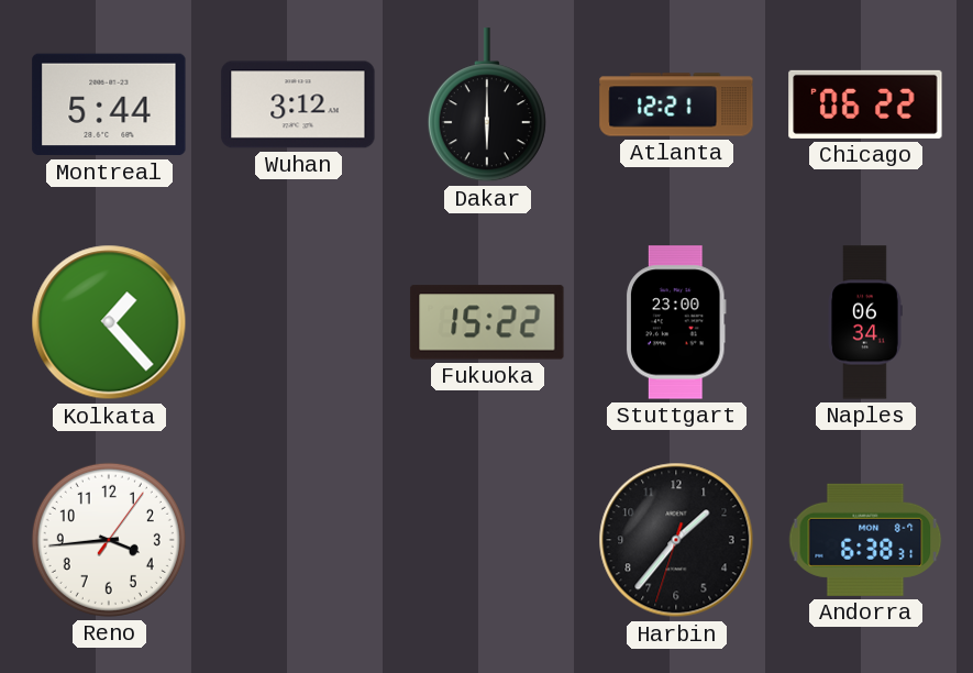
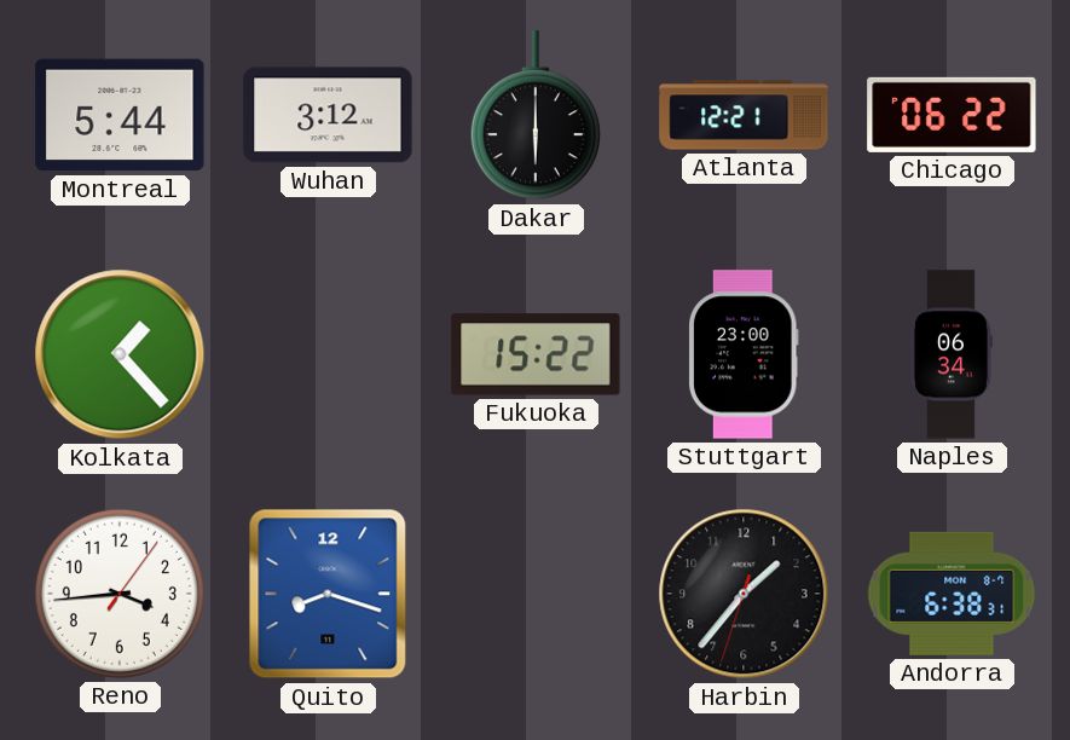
Quito: none -> 8:18
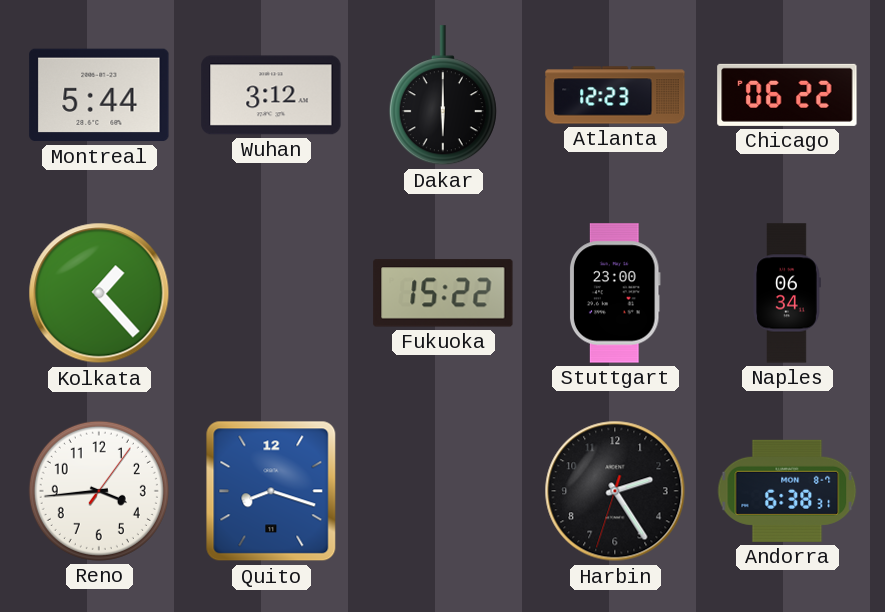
Atlanta: 12:21 -> 12:23
Harbin: 1:36 -> 2:24
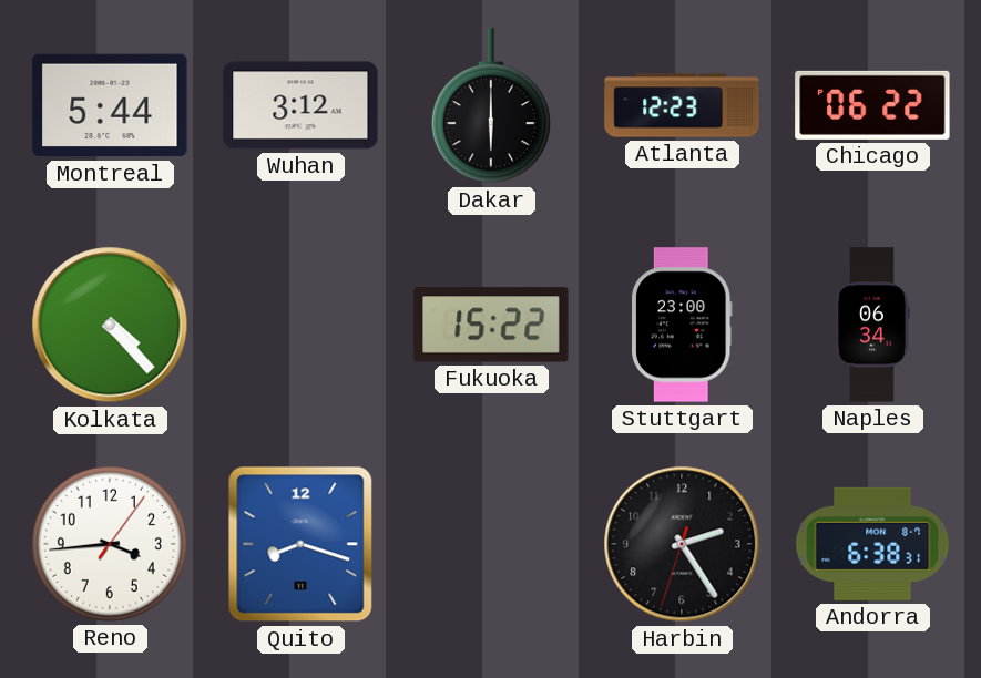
Kolkata: 1:23 -> 4:23
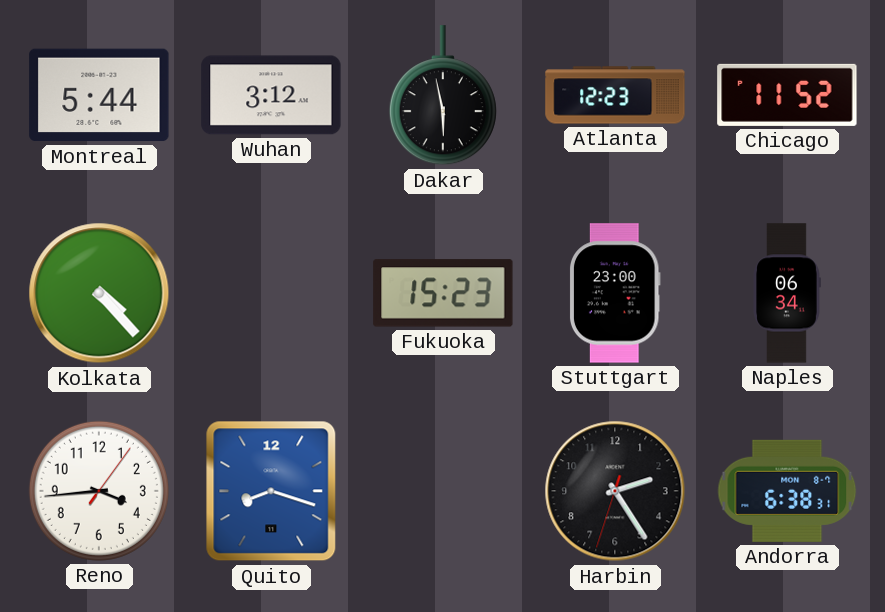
Dakar: 6:00 -> 5:58
Chicago: 06:22 -> 11:52
Fukuoka: 15:22 -> 15:23
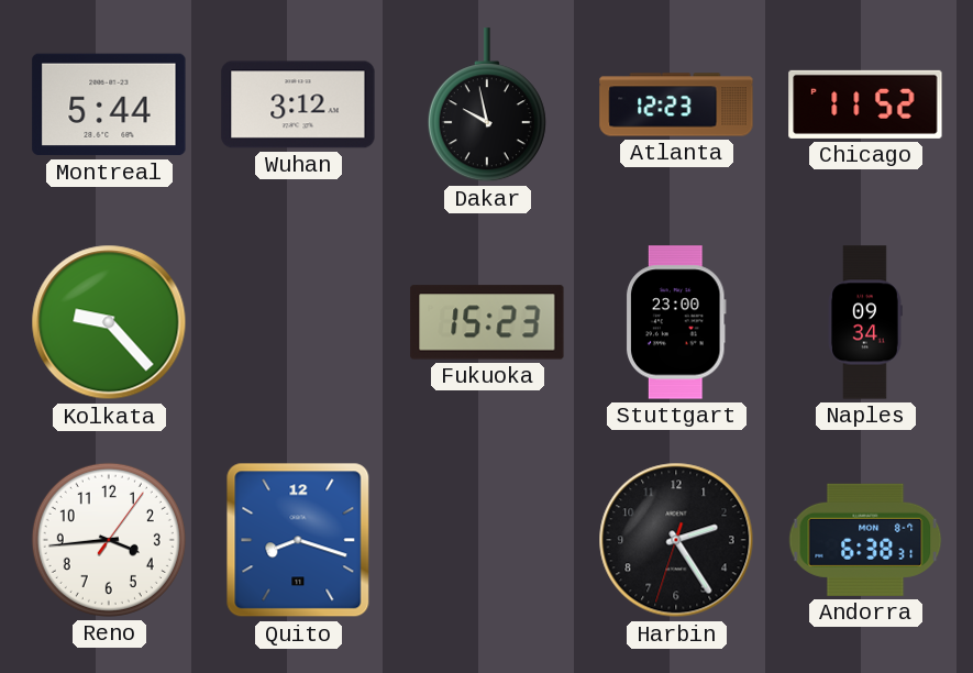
Dakar: 5:58 -> 9:58
Kolkata: 4:23 -> 9:23
Naples: 06:34 -> 09:34
